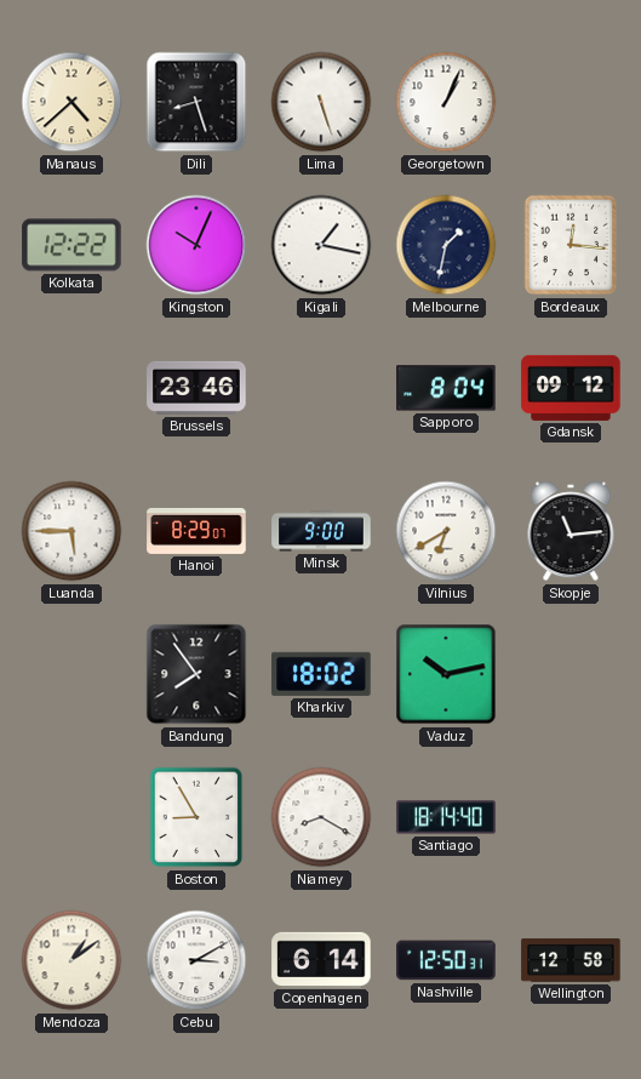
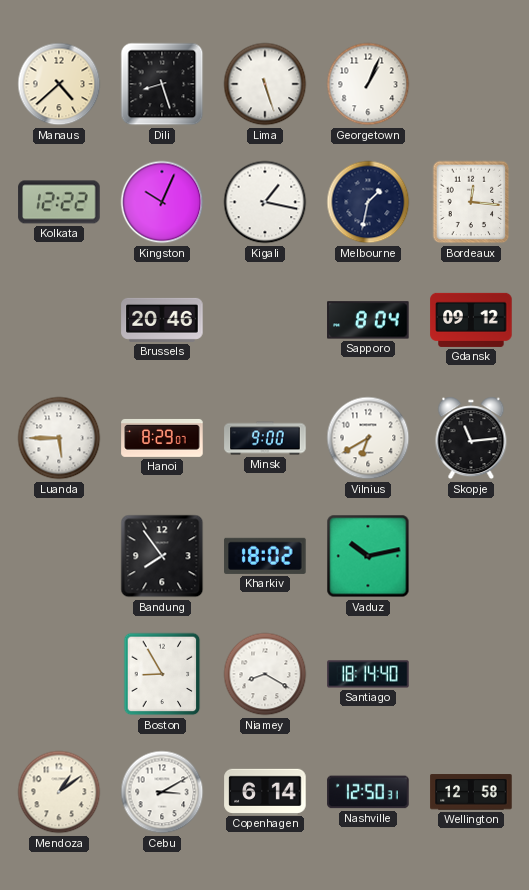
Brussels: 23:46 -> 20:46
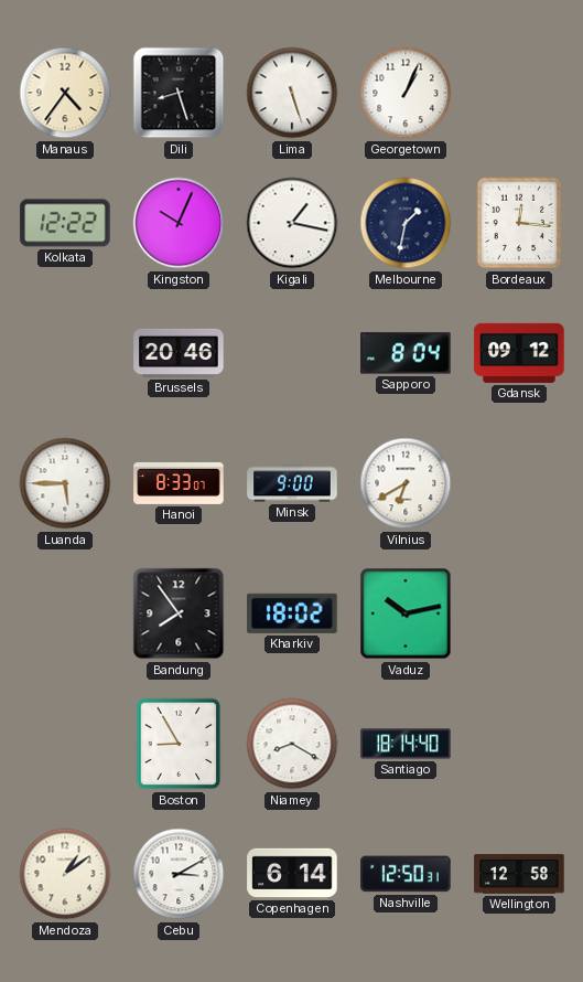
Manaus: 4:38 -> 4:36
Hanoi: 8:29 -> 8:33
Skopje: 11:14 -> none
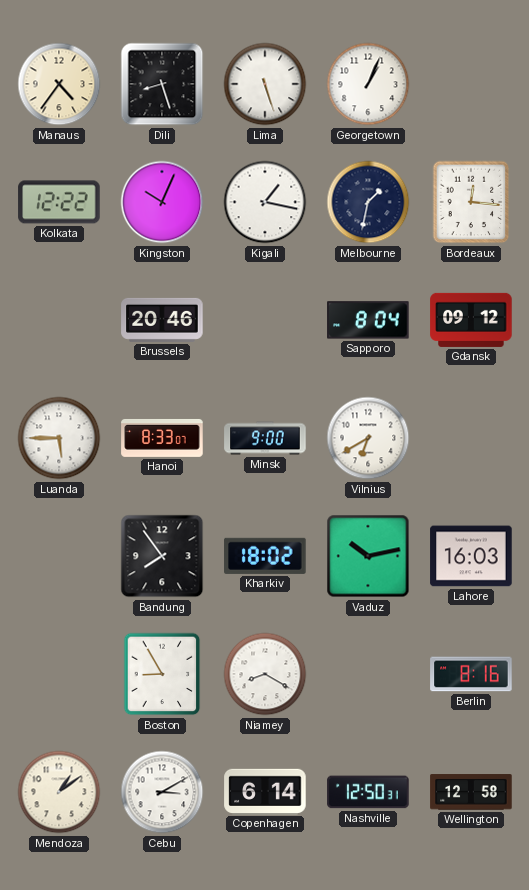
Lahore: none -> 16:03
Santiago: 18:14 -> none
Berlin: none -> 8:16
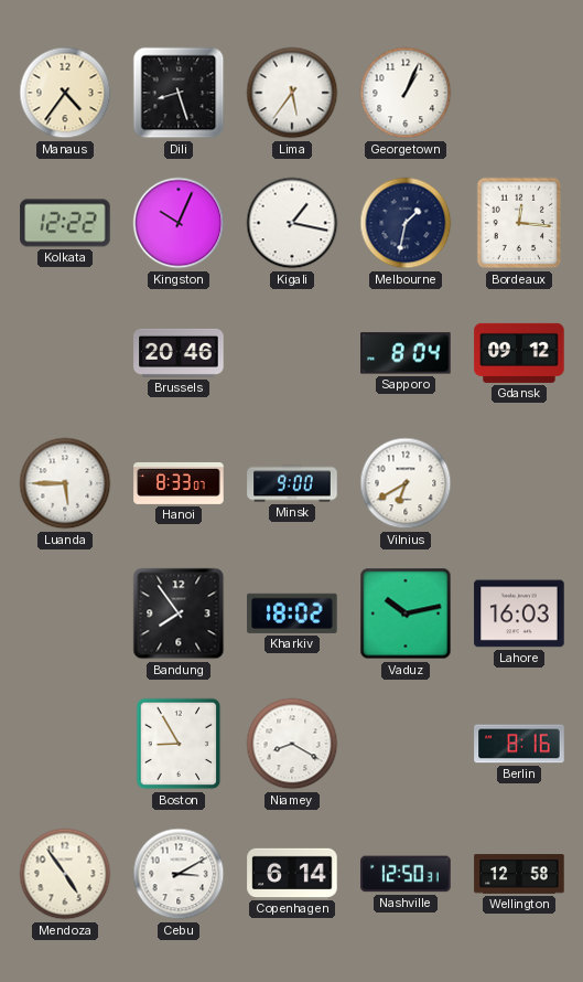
Lima: 5:27 -> 5:36
Mendoza: 1:09 -> 4:54
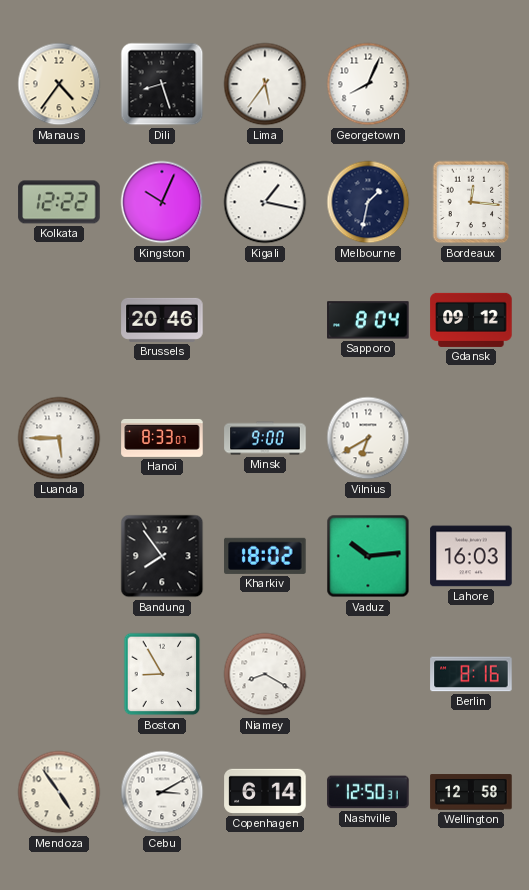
Georgetown: 1:04 -> 8:04
Vaduz: 10:13 -> 10:14
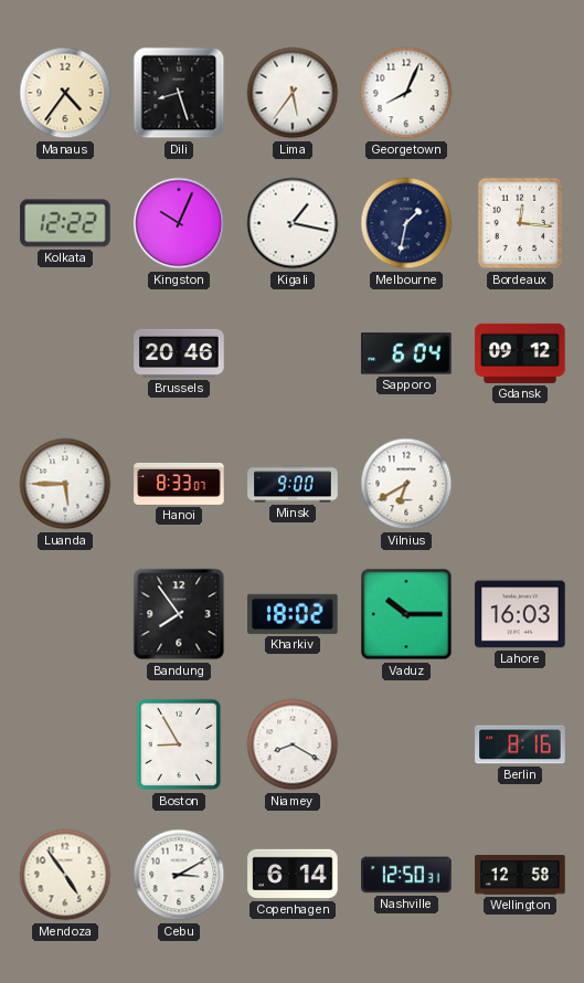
Sapporo: 8:04 -> 6:04
Vaduz: 10:14 -> 10:15
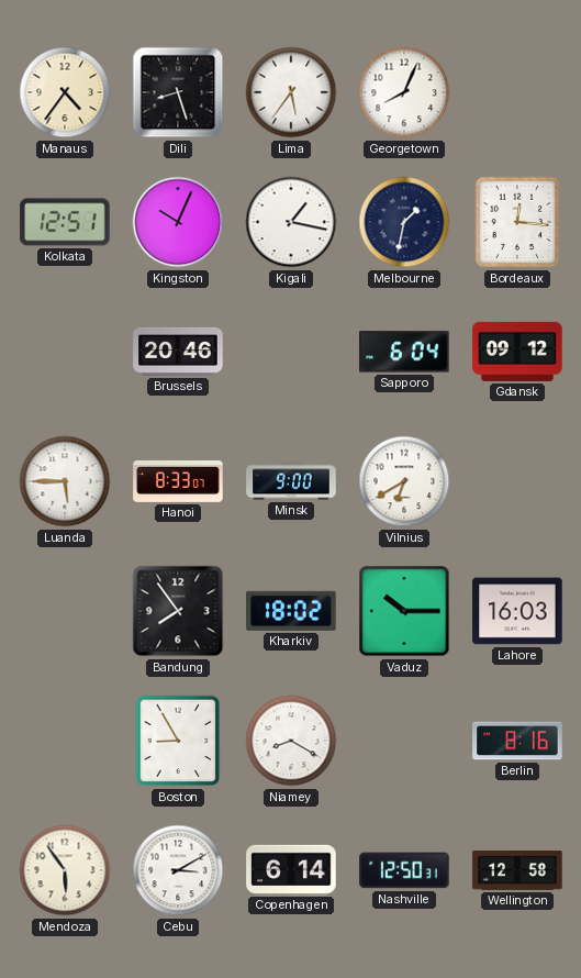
Kolkata: 12:22 -> 12:51
Mendoza: 4:54 -> 5:54
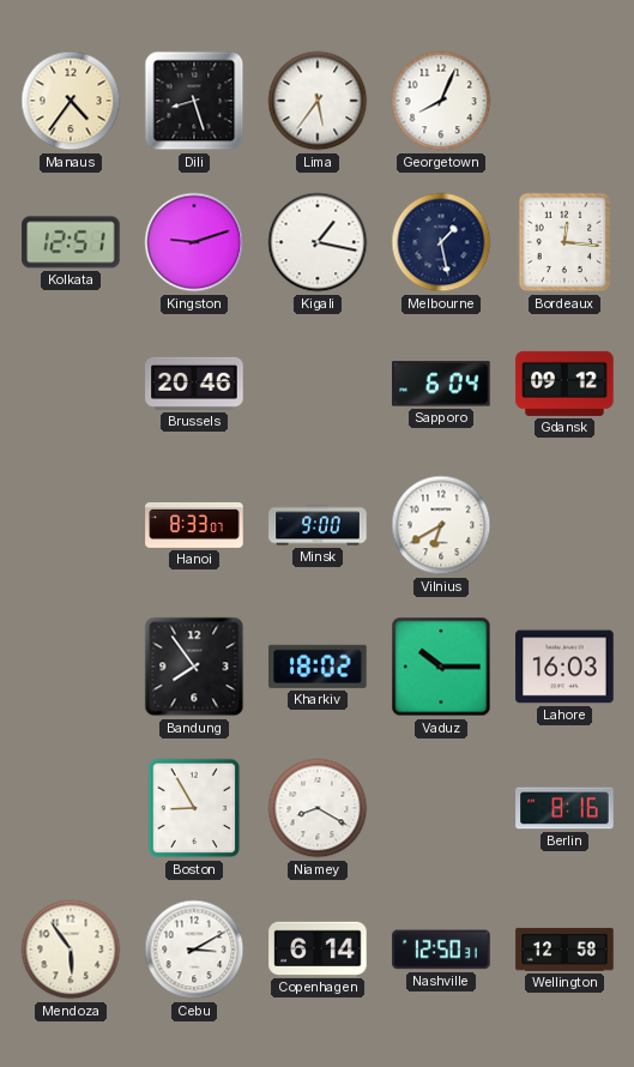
Kingston: 10:04 -> 9:12
Melbourne: 1:32 -> 1:28
Luanda: 5:45 -> none
